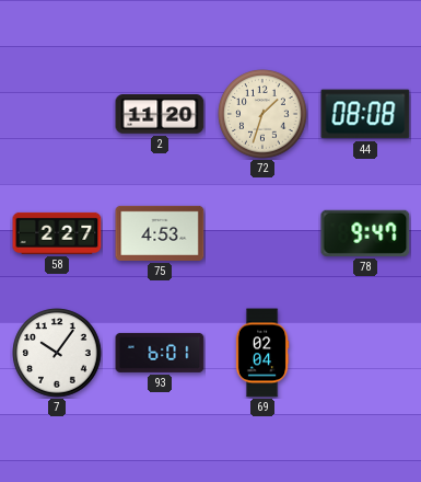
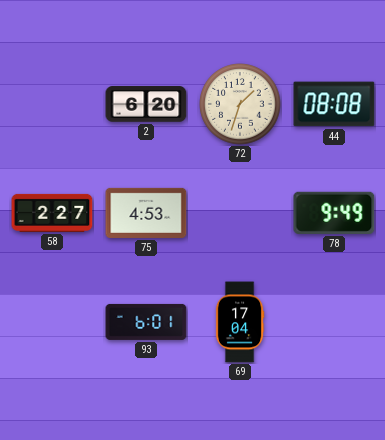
2: 11:20 -> 6:20
78: 9:47 -> 9:49
7: 10:06 -> none
69: 02:04 -> 17:04
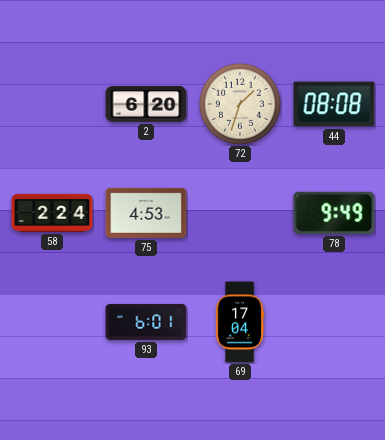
58: 2:27 -> 2:24
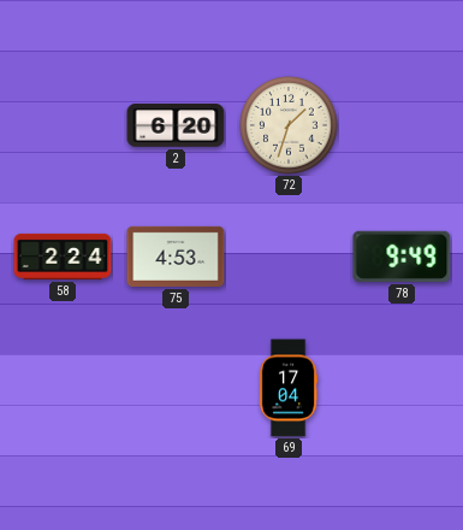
44: 08:08 -> none
93: 6:01 -> none
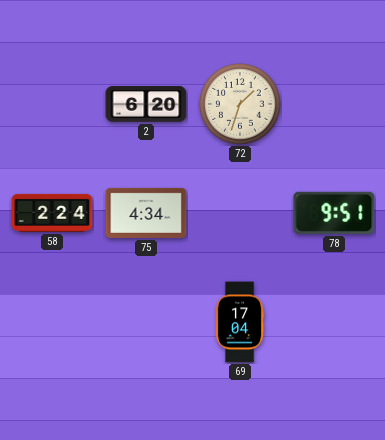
75: 4:53 -> 4:34
78: 9:49 -> 9:51
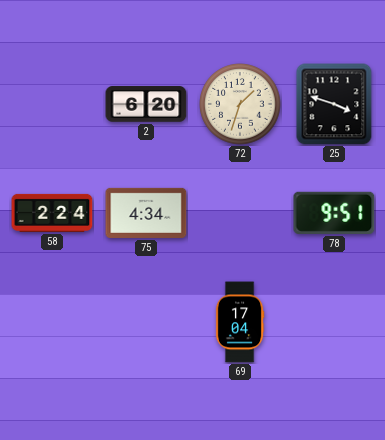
25: none -> 3:48
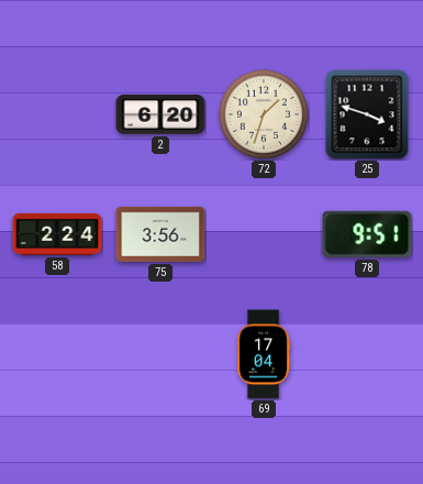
75: 4:34 -> 3:56
